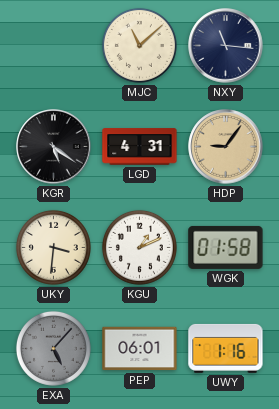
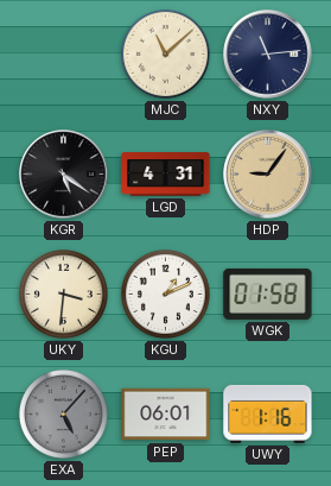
NXY: 11:16 -> 11:14
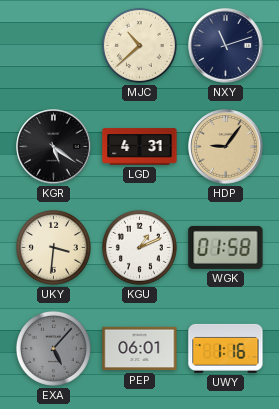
MJC: 11:08 -> 10:38
NXY: 11:14 -> 11:12
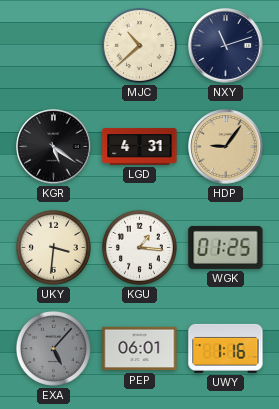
KGU: 1:11 -> 1:16
WGK: 01:58 -> 01:25
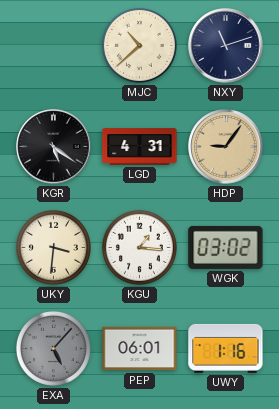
WGK: 01:25 -> 03:02
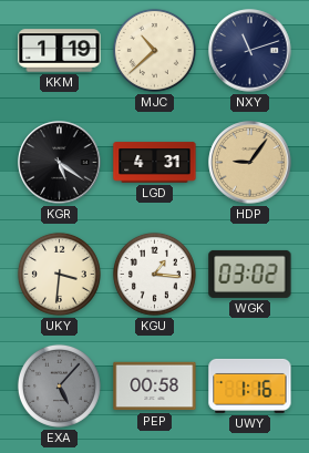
KKM: none -> 1:19
PEP: 06:01 -> 00:58
